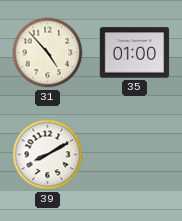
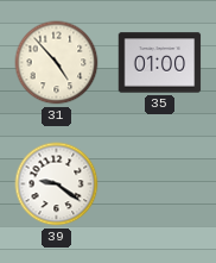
39: 8:10 -> 9:21
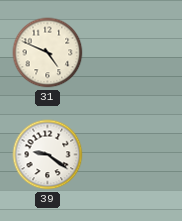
31: 4:53 -> 4:49
35: 01:00 -> none
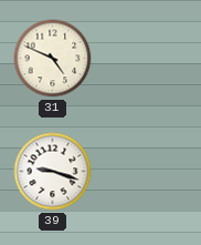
39: 9:21 -> 9:18
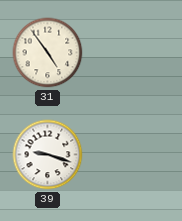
31: 4:49 -> 4:54
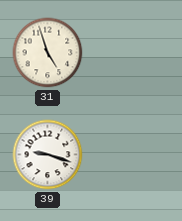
31: 4:54 -> 4:57
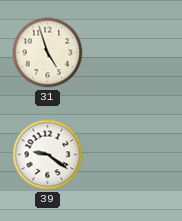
39: 9:18 -> 9:21
